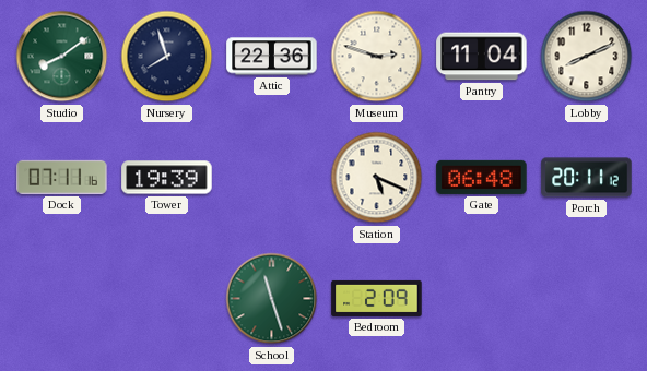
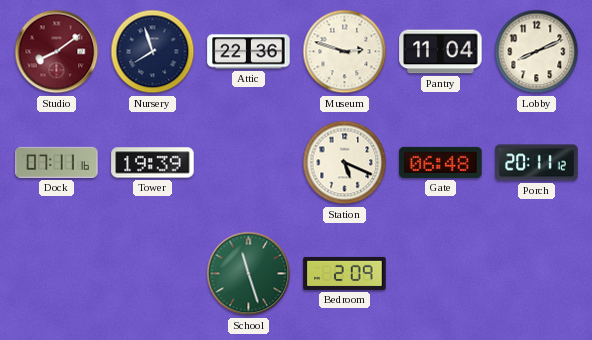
Studio dial: green -> burgundy
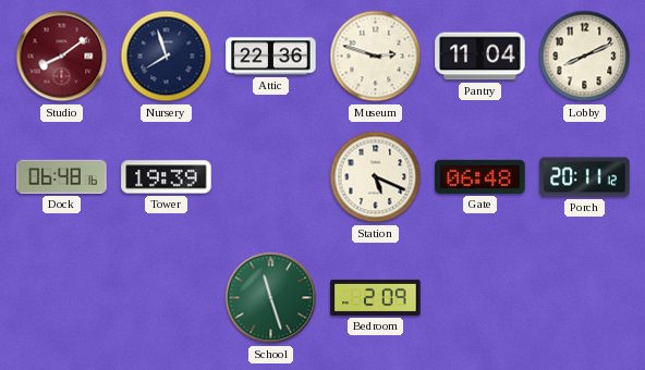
Dock: 07:11 -> 06:48
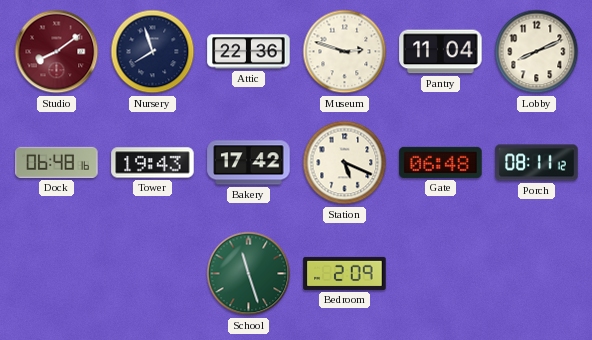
Tower: 19:39 -> 19:43
Bakery: none -> 17:42
Porch: 20:11 -> 08:11
